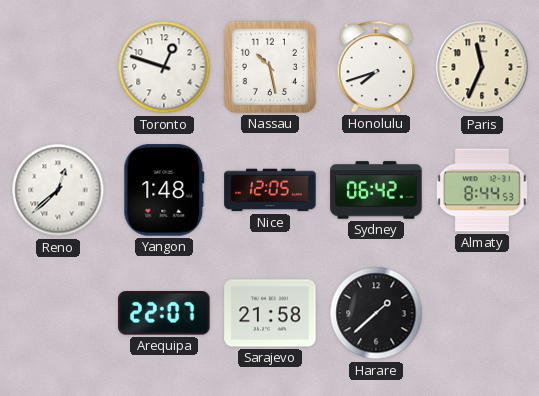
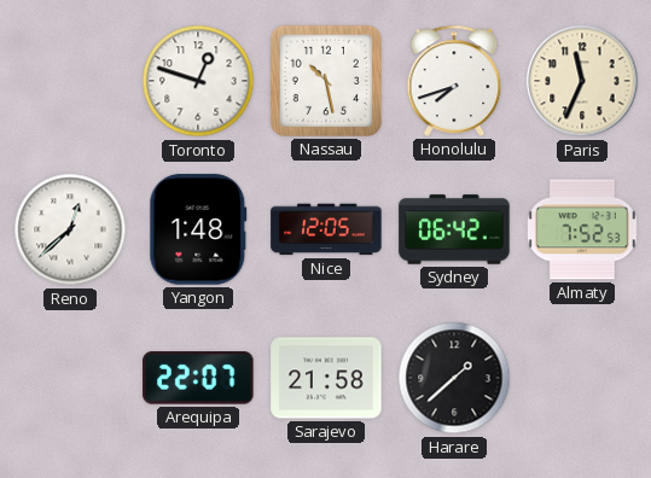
Almaty: 8:44 -> 7:52
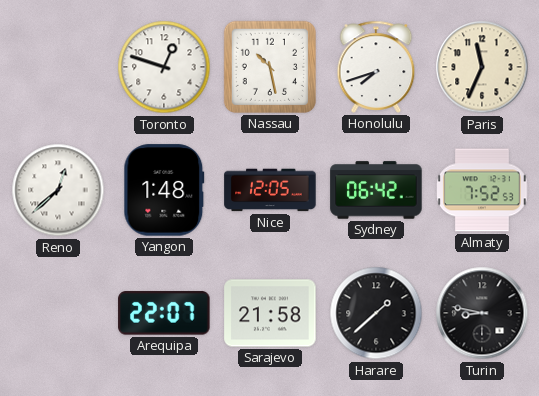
Turin: none -> 8:47
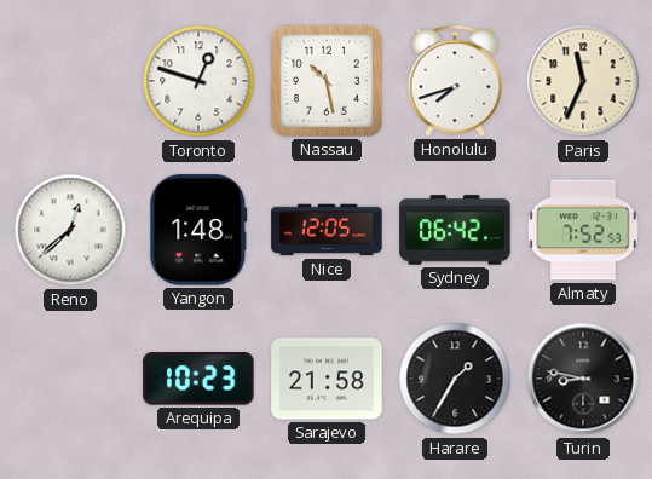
Arequipa: 22:07 -> 10:23
Harare: 1:38 -> 1:35
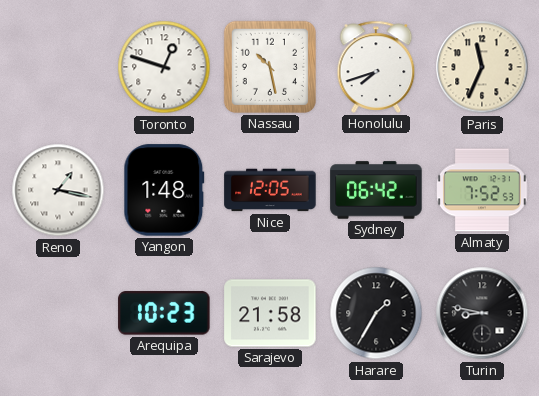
Reno: 12:38 -> 1:17
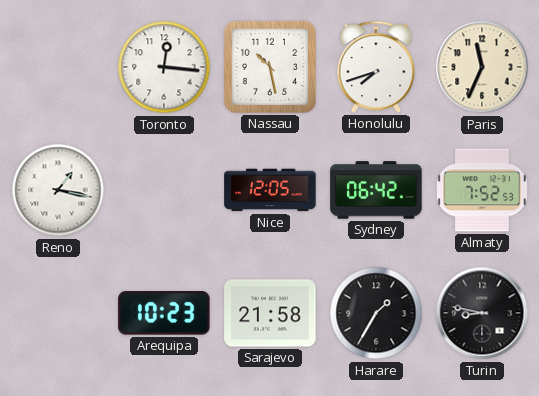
Toronto: 12:48 -> 12:16
Yangon: 1:48 -> none
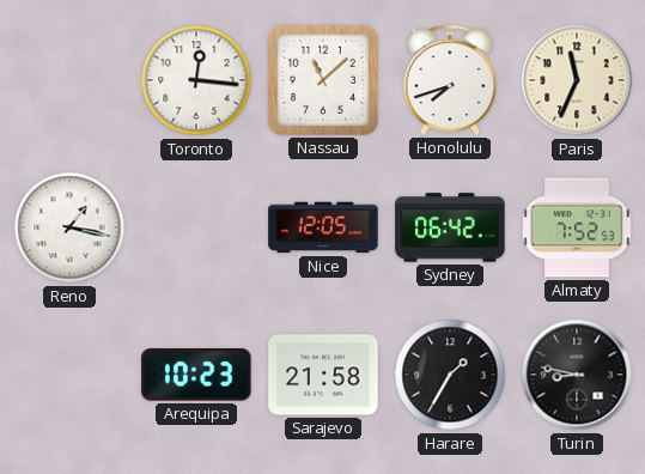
Nassau: 10:28 -> 11:08
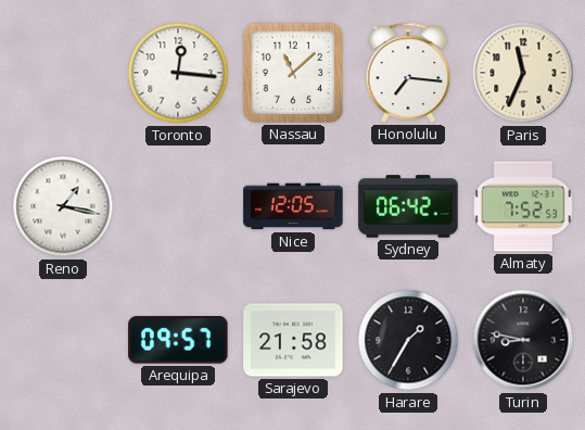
Honolulu: 7:42 -> 7:16
Arequipa: 10:23 -> 09:57
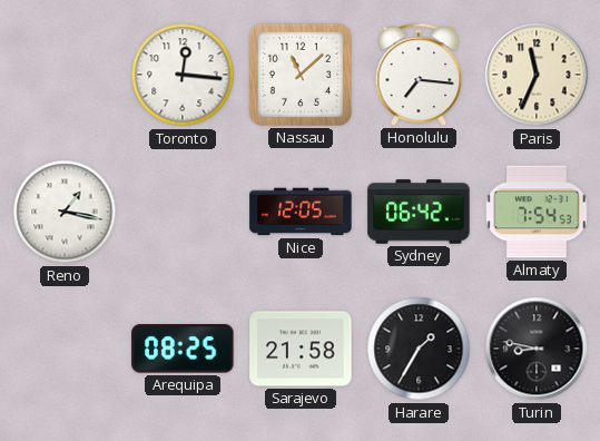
Almaty: 7:52 -> 7:54
Arequipa: 09:57 -> 08:25
